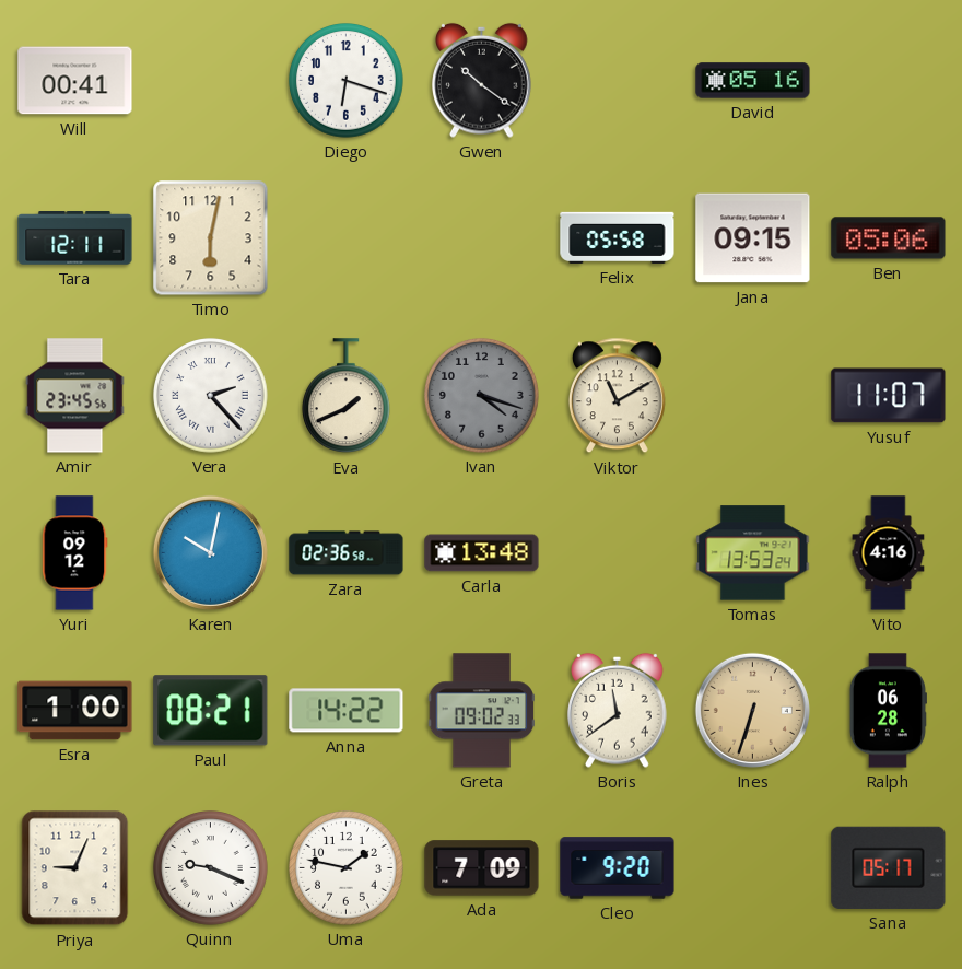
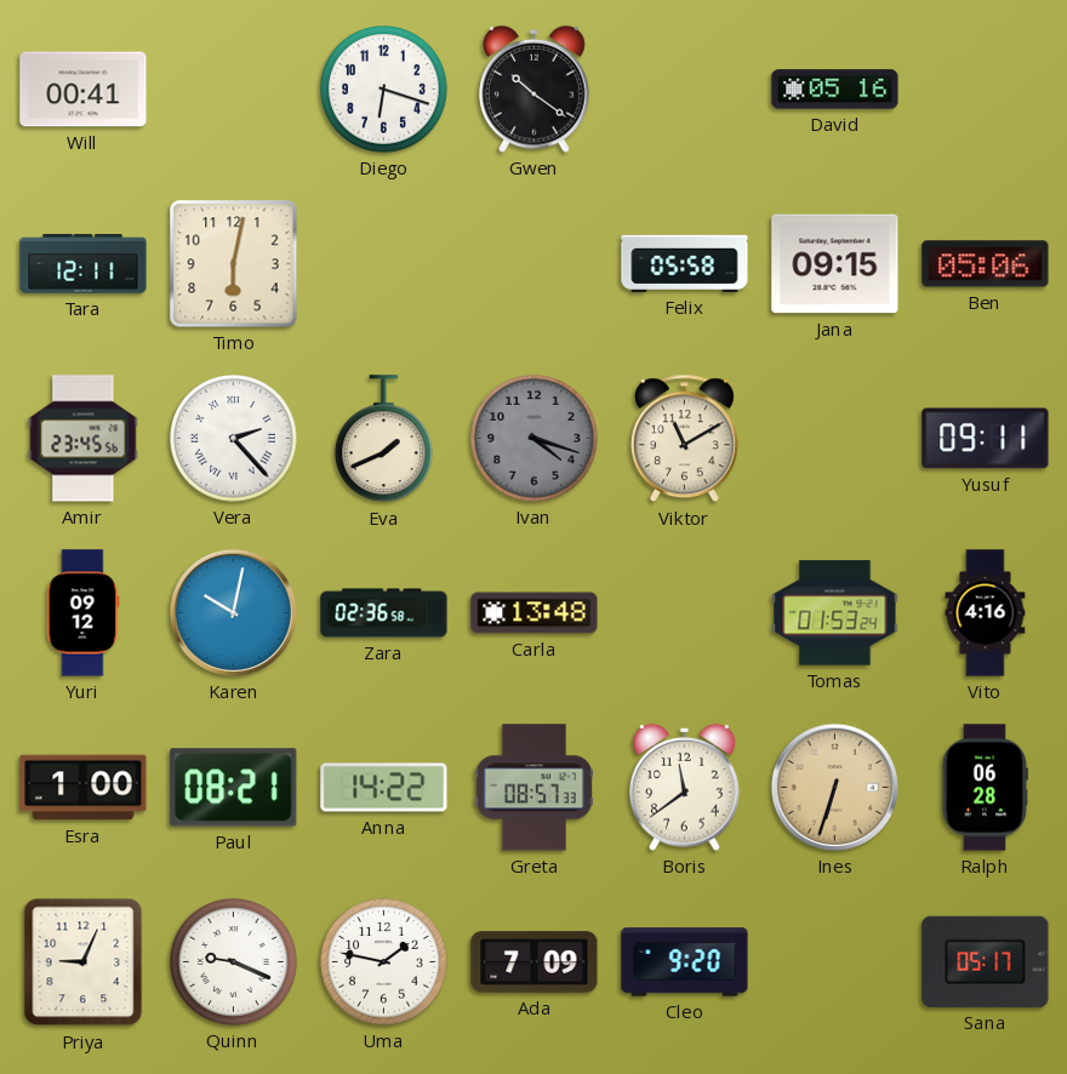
Yusuf: 11:07 -> 09:11
Tomas: 13:53 -> 01:53
Greta: 09:02 -> 08:57
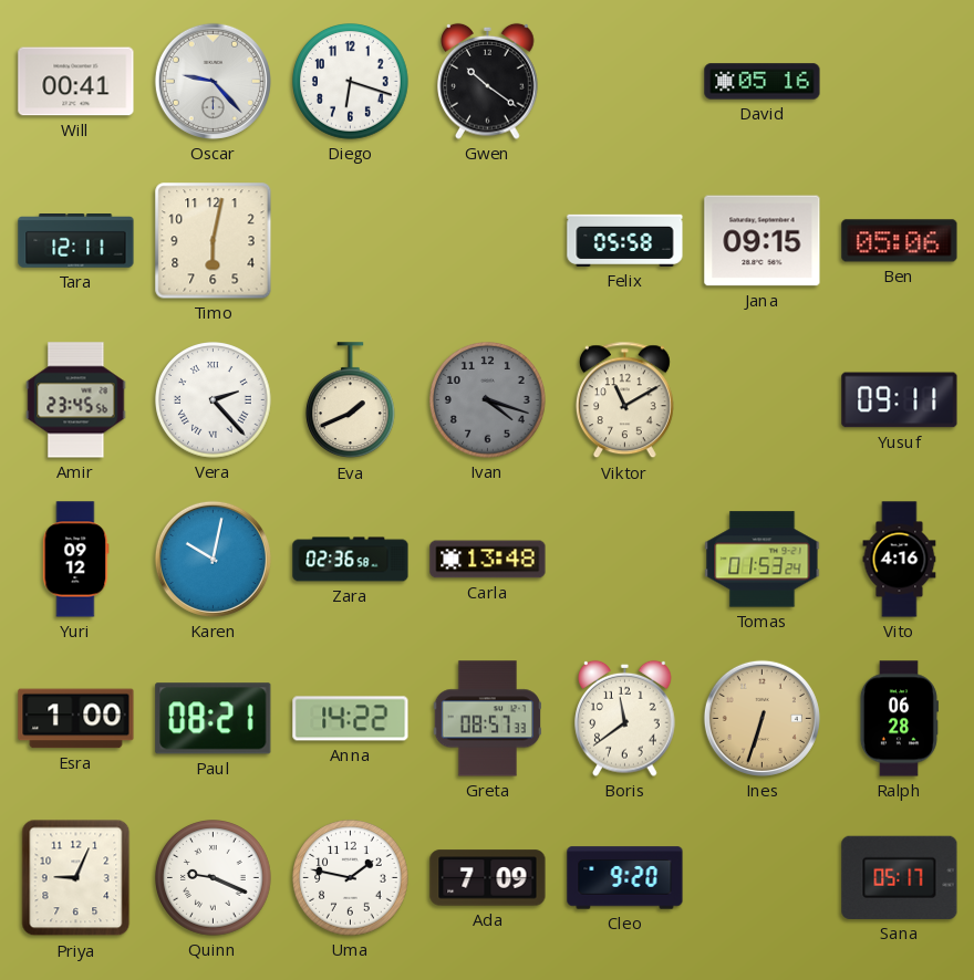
Oscar: none -> 9:23
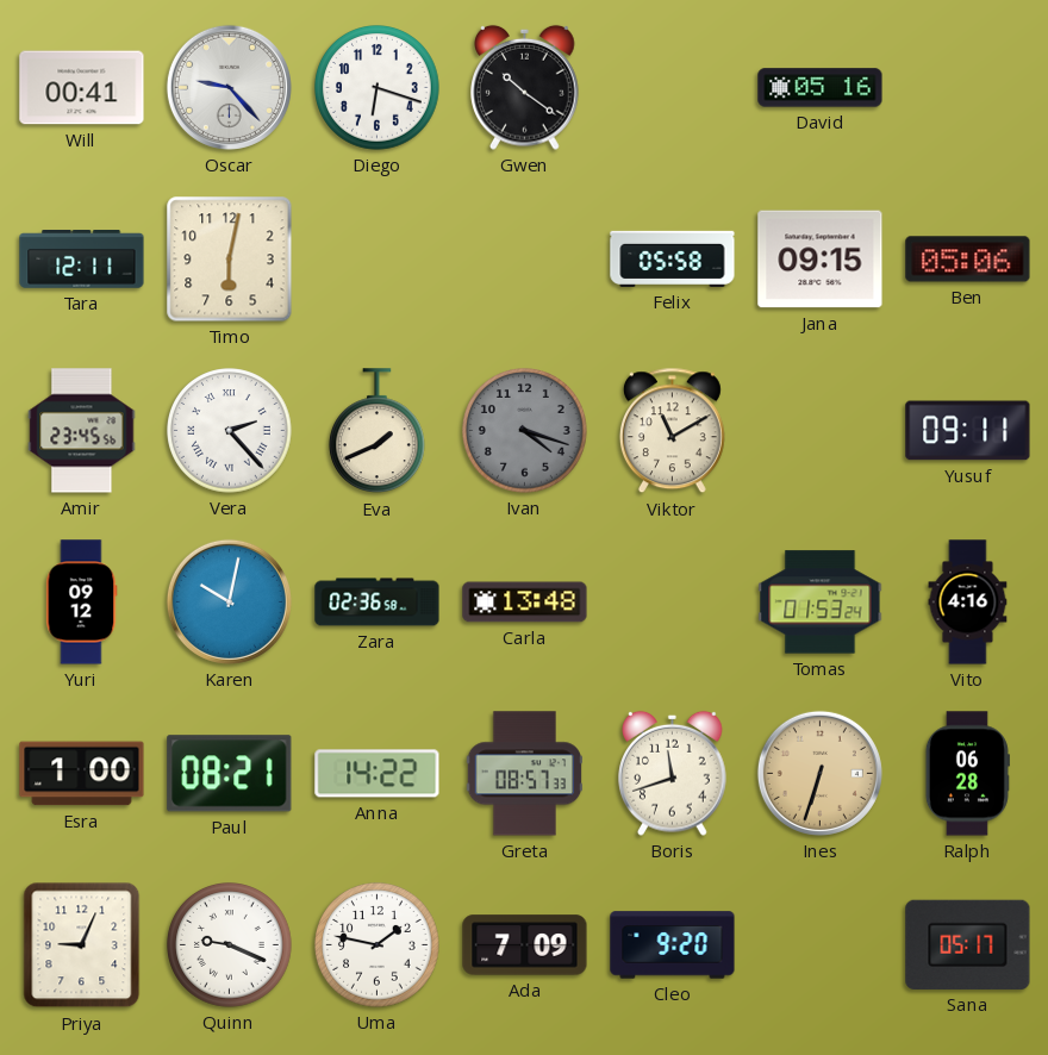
Boris: 11:39 -> 11:42
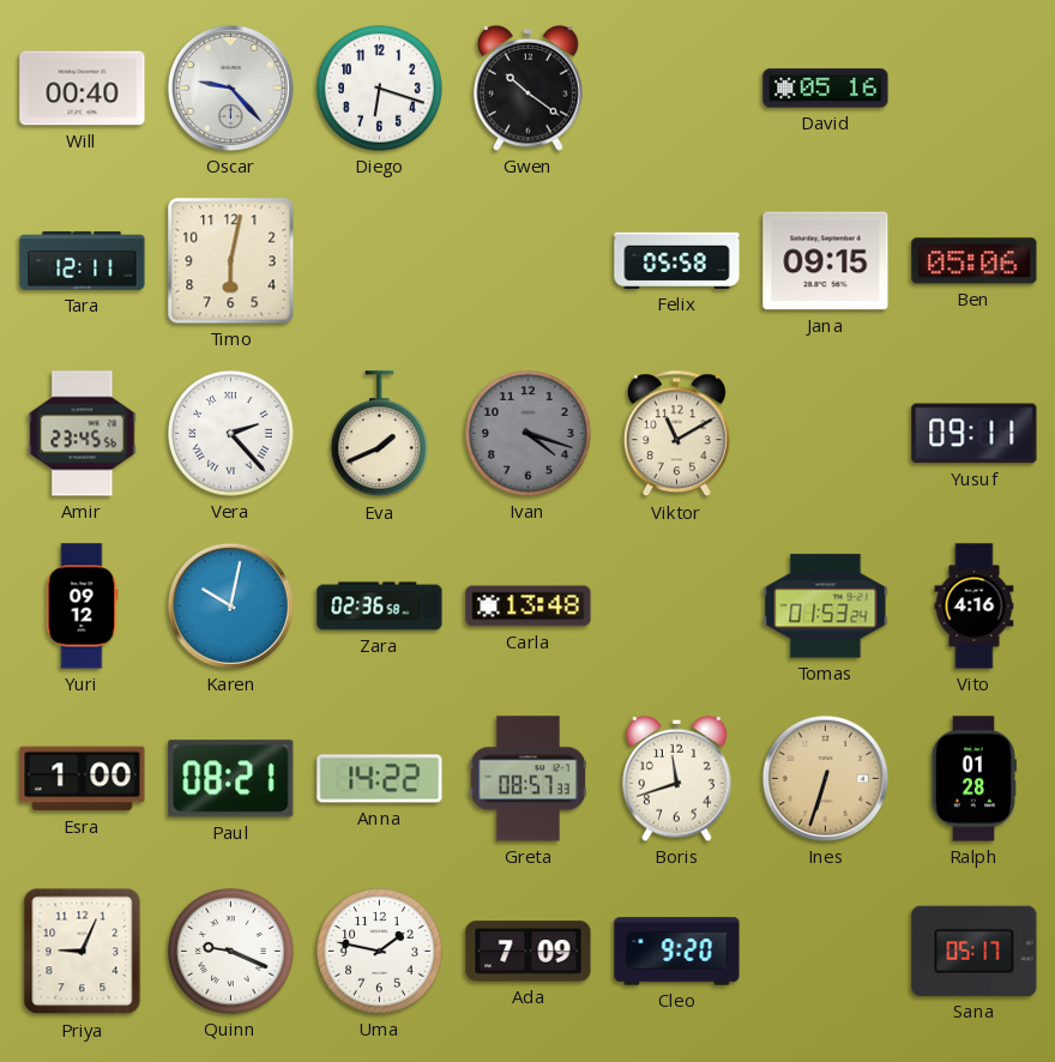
Will: 00:41 -> 00:40
Ralph: 06:28 -> 01:28
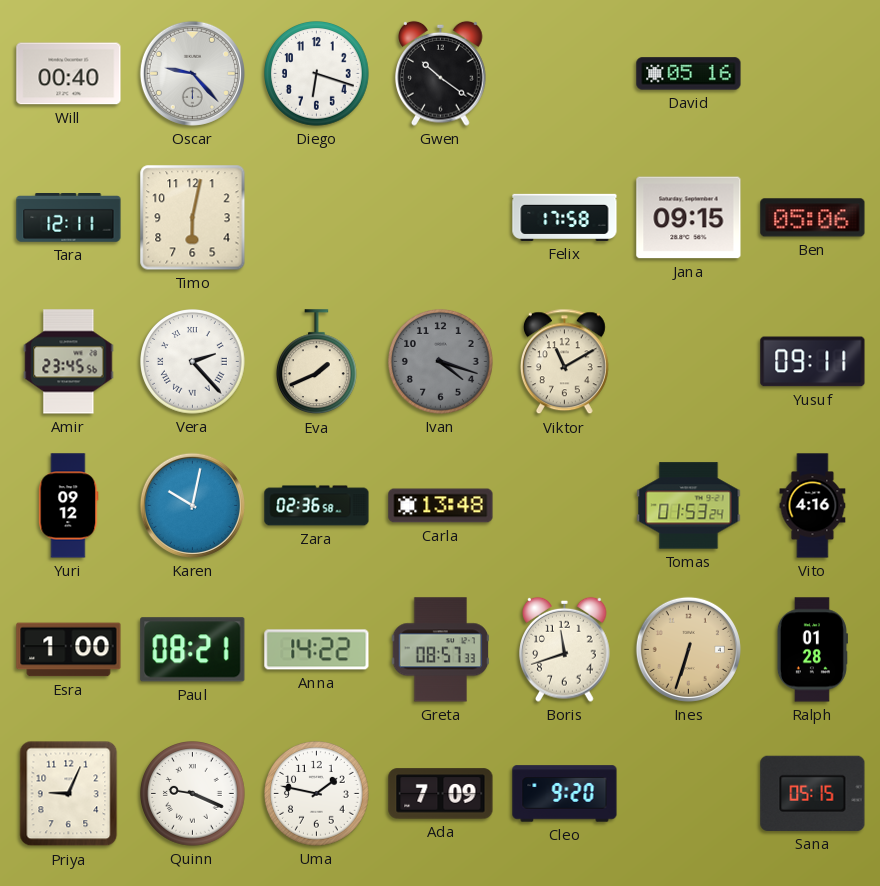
Felix: 05:58 -> 17:58
Sana: 05:17 -> 05:15
